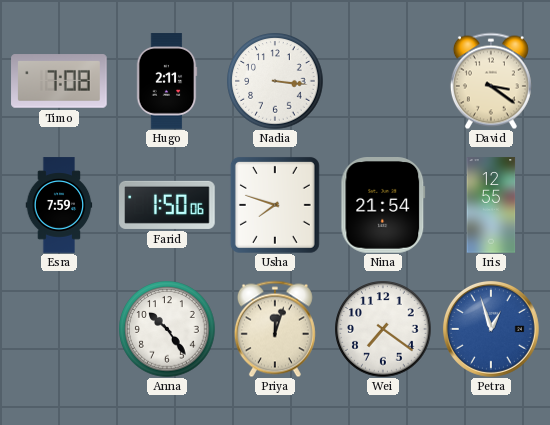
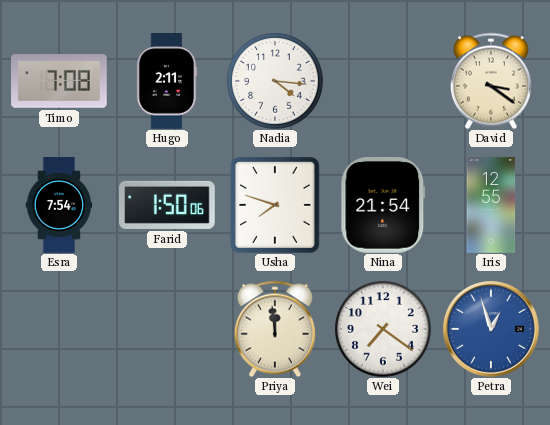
Nadia: 3:16 -> 4:16
Esra: 7:59 -> 7:54
Anna: 10:24 -> none
Priya: 12:03 -> 11:59
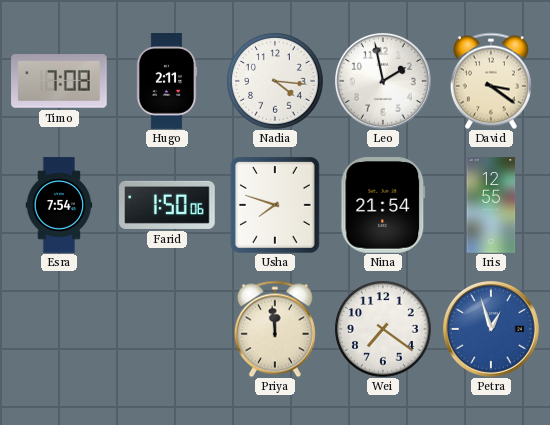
Leo: none -> 1:58
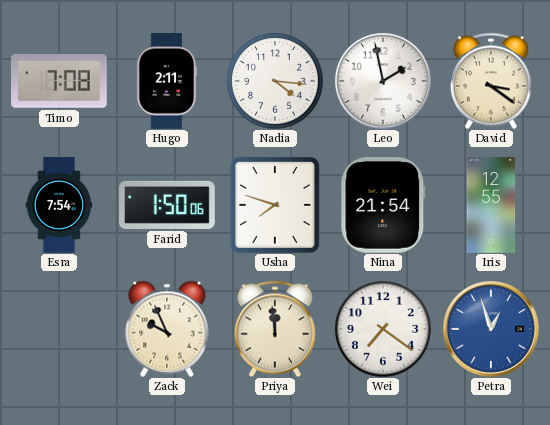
Zack: none -> 9:56
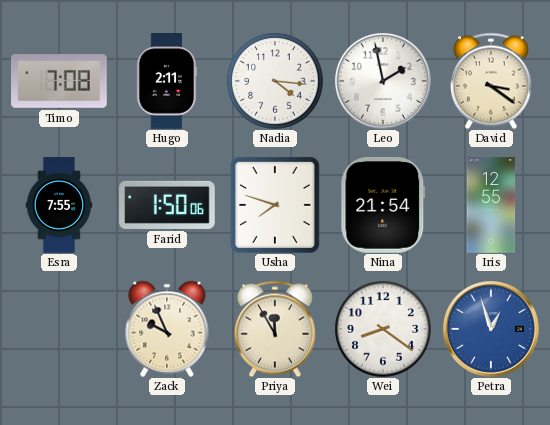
Esra: 7:54 -> 7:55
Priya: 11:59 -> 11:55
Wei: 7:21 -> 8:21
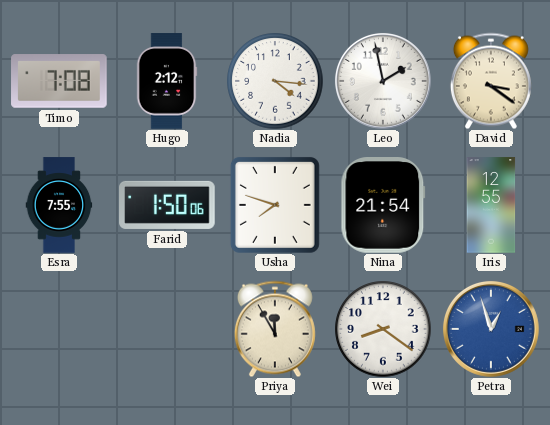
Hugo: 2:11 -> 2:12
Zack: 9:56 -> none
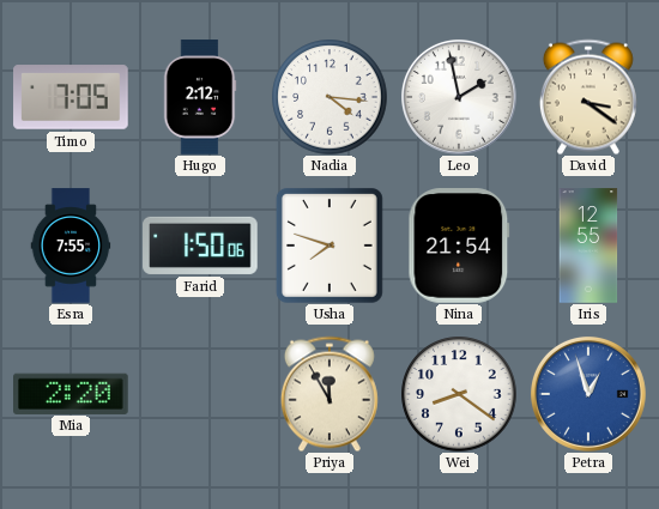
Timo: 7:08 -> 7:05
Mia: none -> 2:20
